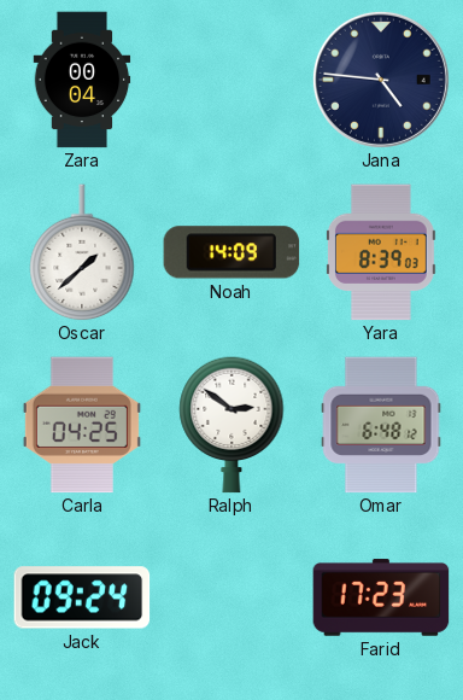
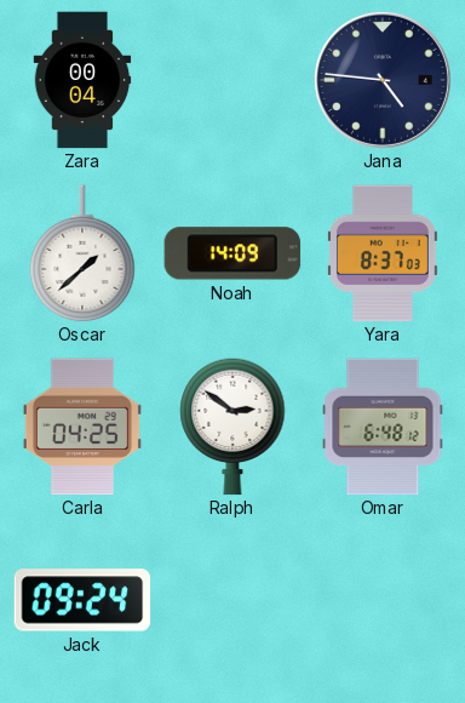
Yara: 8:39 -> 8:37
Farid: 17:23 -> none
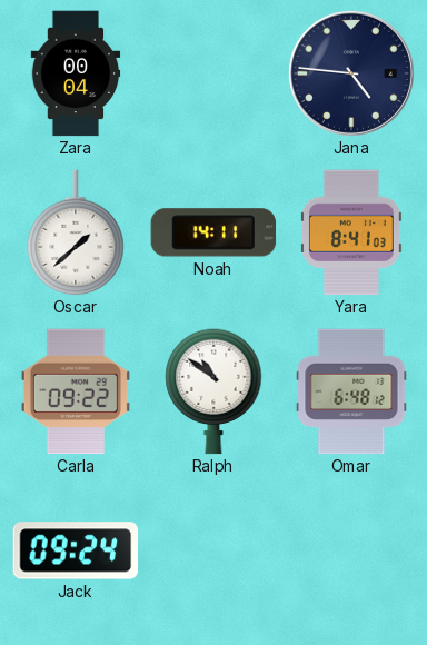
Noah: 14:09 -> 14:11
Yara: 8:37 -> 8:41
Carla: 04:25 -> 09:22
Ralph: 2:51 -> 10:51
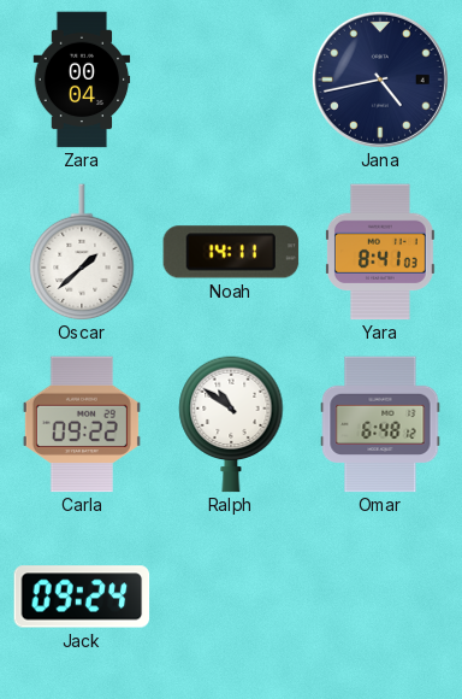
Jana: 4:46 -> 4:43
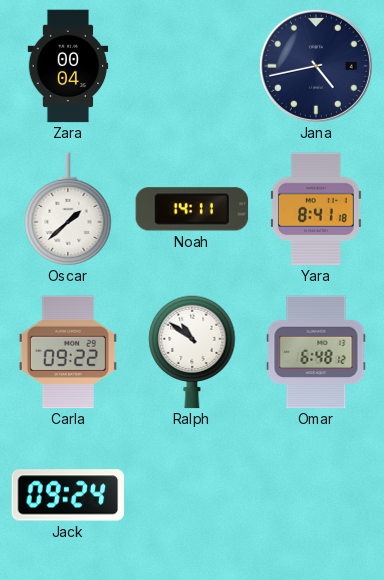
Yara: 8:41:03 -> 8:41:18
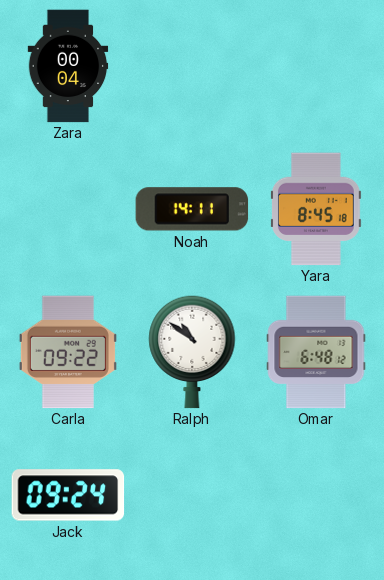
Jana: 4:43 -> none
Oscar: 1:38 -> none
Yara: 8:41 -> 8:45
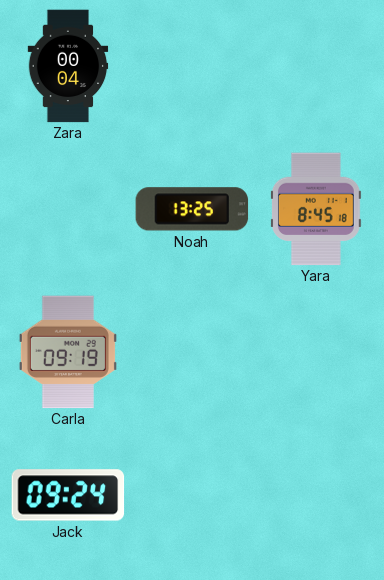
Noah: 14:11 -> 13:25
Carla: 09:22 -> 09:19
Ralph: 10:51 -> none
Omar: 6:48 -> none
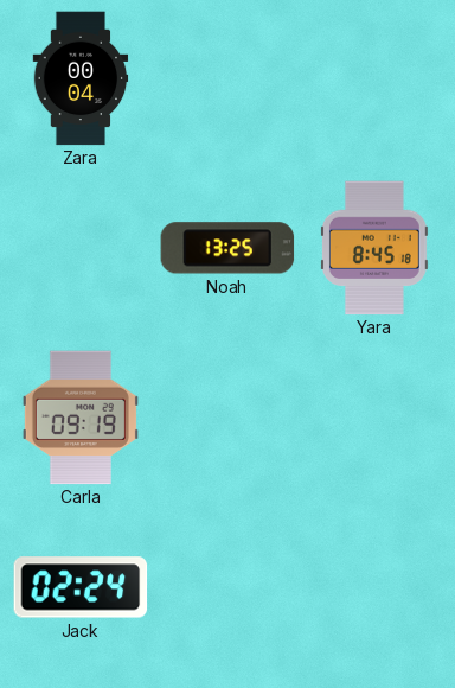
Jack: 09:24 -> 02:24
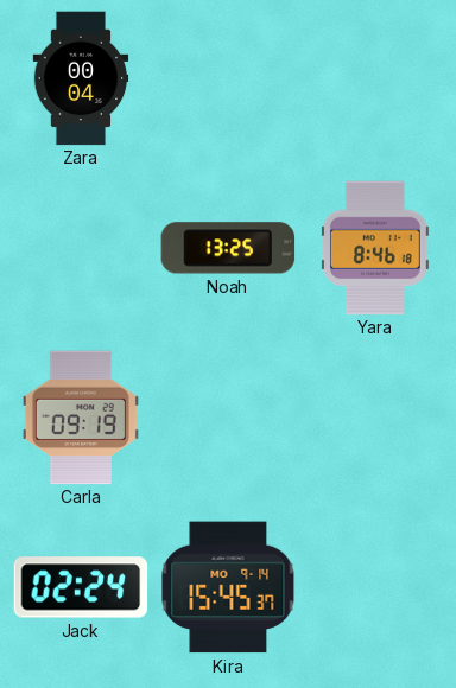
Yara: 8:45 -> 8:46
Kira: none -> 15:45
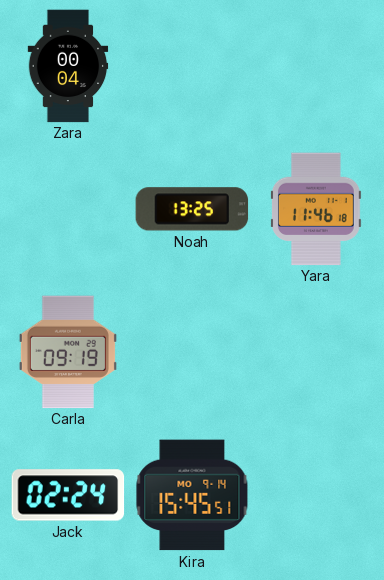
Yara: 8:46 -> 11:46
Kira: 15:45:37 -> 15:45:51
